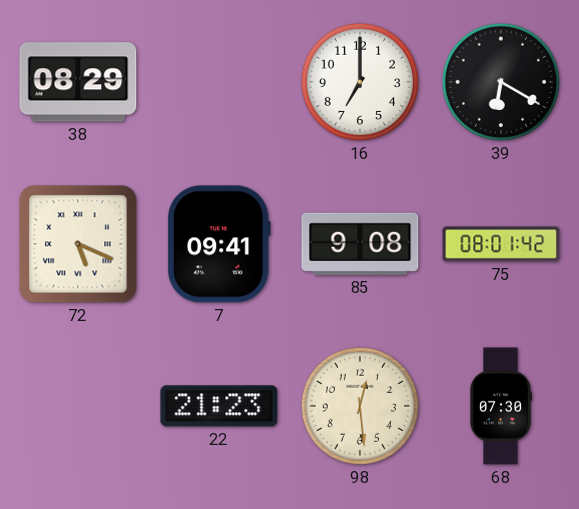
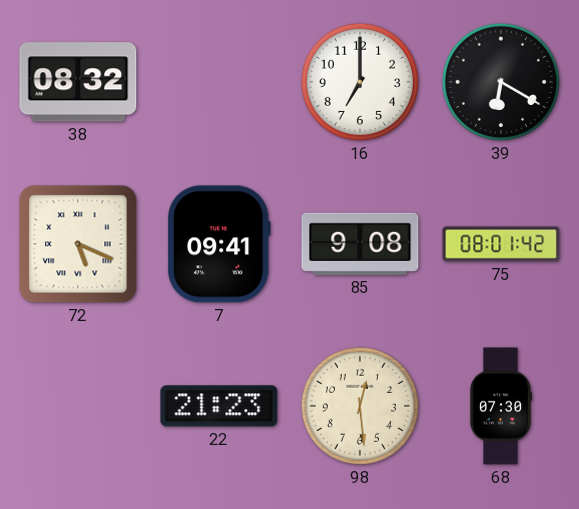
38: 08:29 -> 08:32
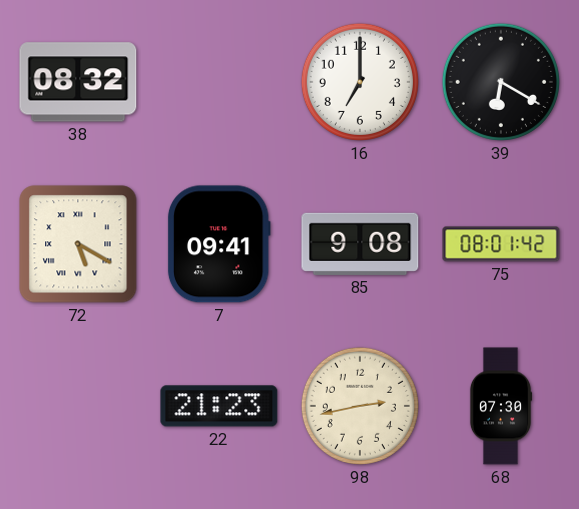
72: 5:19 -> 5:20
98: 12:29 -> 2:43
